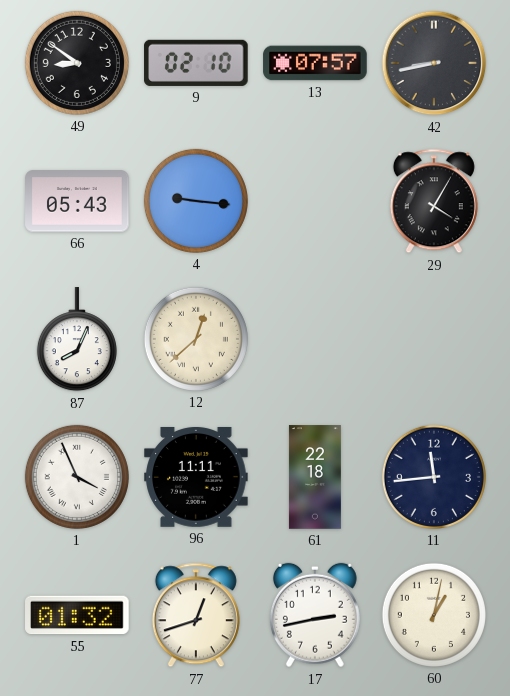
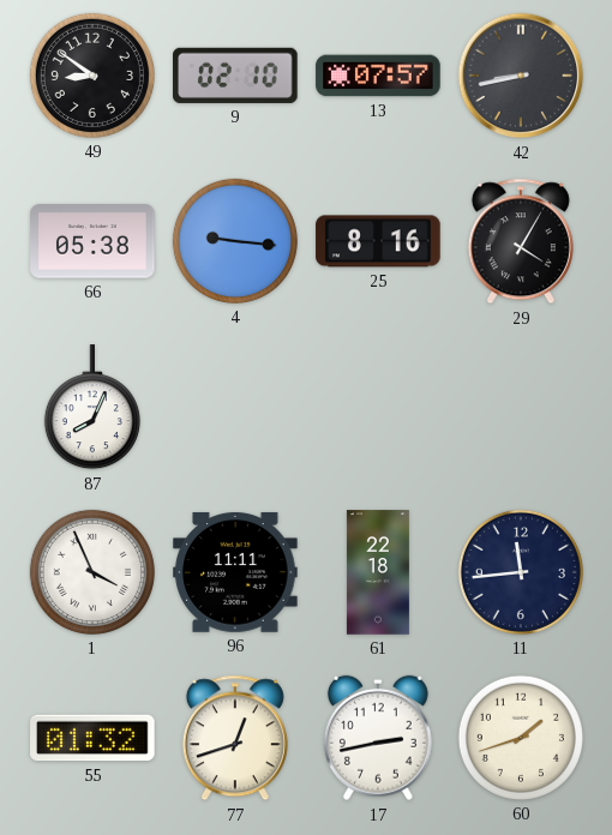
66: 05:43 -> 05:38
25: none -> 8:16
12: 12:38 -> none
60: 1:02 -> 1:42
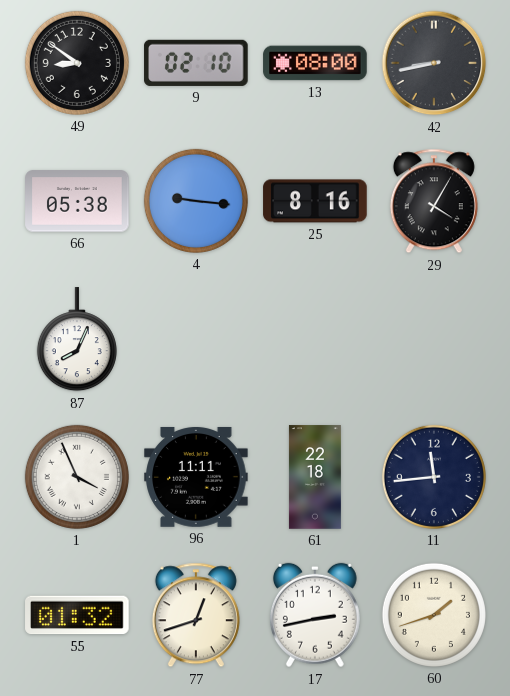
13: 07:57 -> 08:00
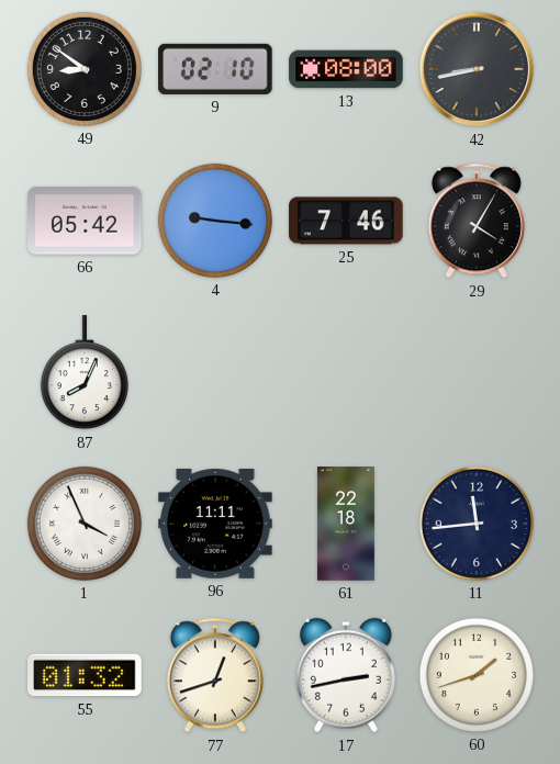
66: 05:38 -> 05:42
25: 8:16 -> 7:46
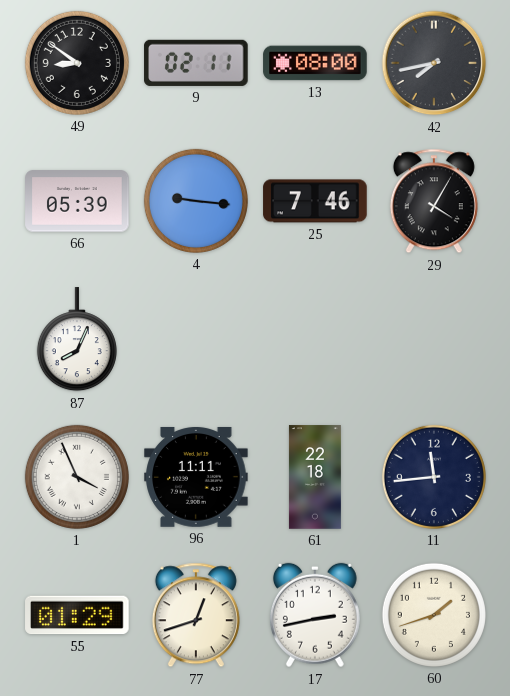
9: 02:10 -> 02:11
42: 8:43 -> 7:43
66: 05:42 -> 05:39
55: 01:32 -> 01:29
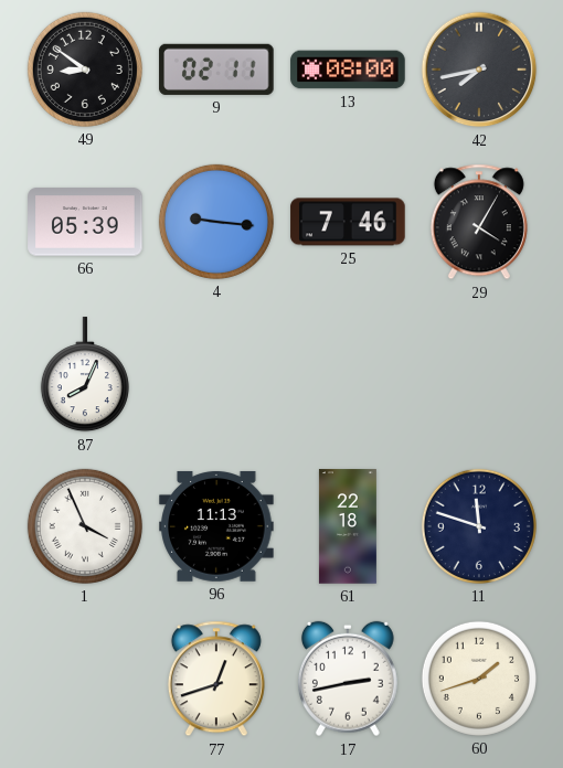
96: 11:11 -> 11:13
11: 11:44 -> 11:48
55: 01:29 -> none
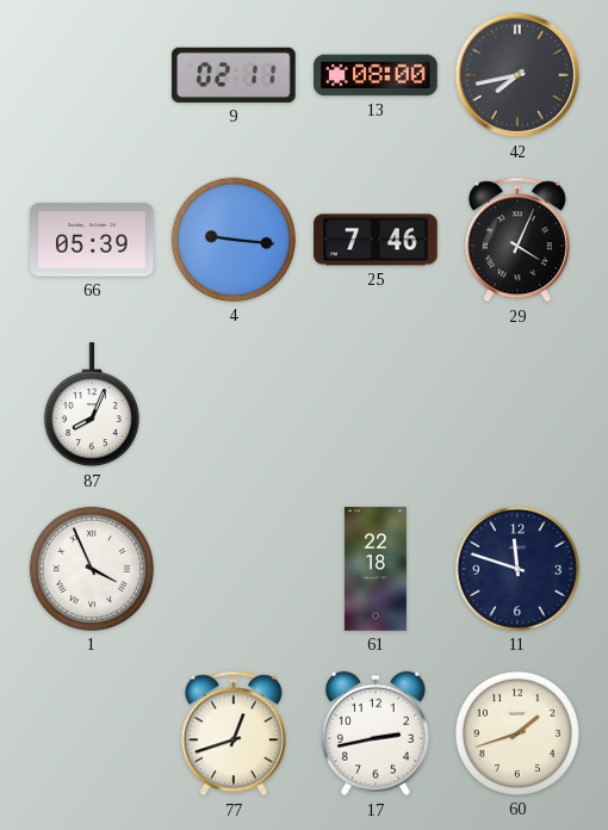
49: 8:51 -> none
29: 4:05 -> 4:04
96: 11:13 -> none
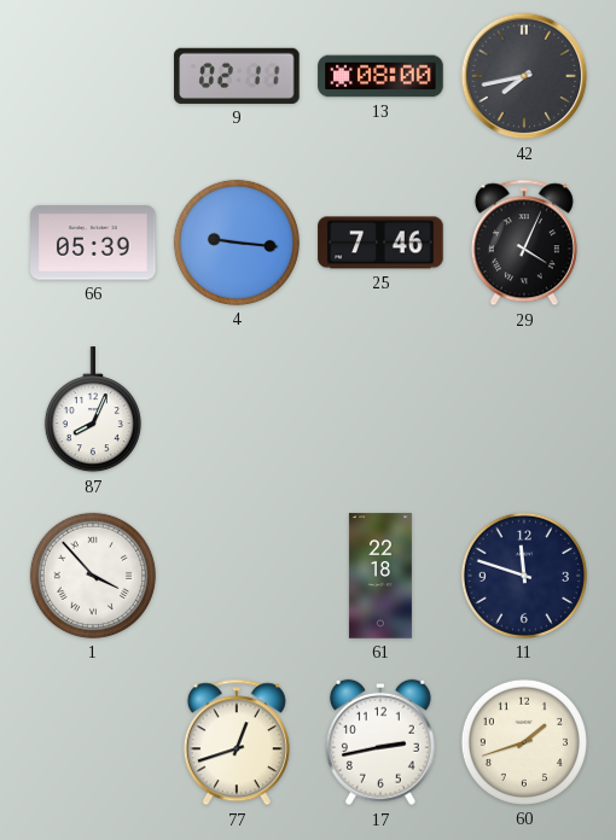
1: 3:56 -> 3:53
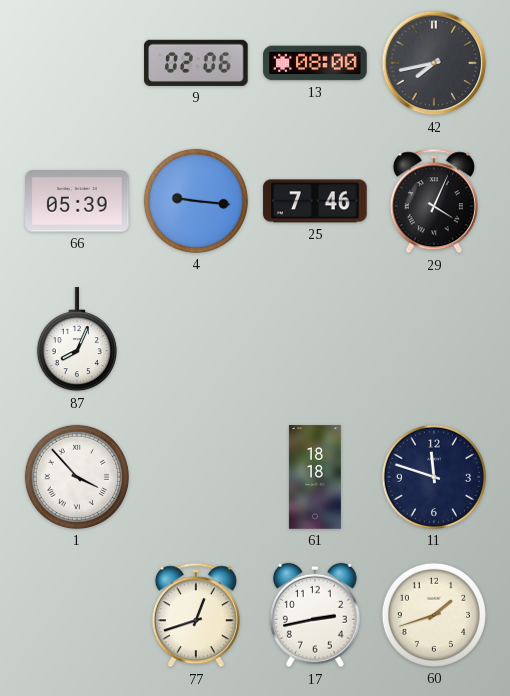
9: 02:11 -> 02:06
61: 22:18 -> 18:18
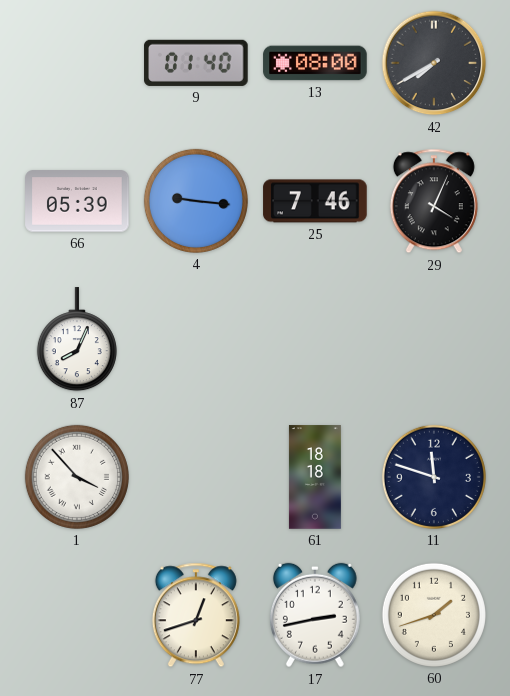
9: 02:06 -> 01:40
42: 7:43 -> 7:40
